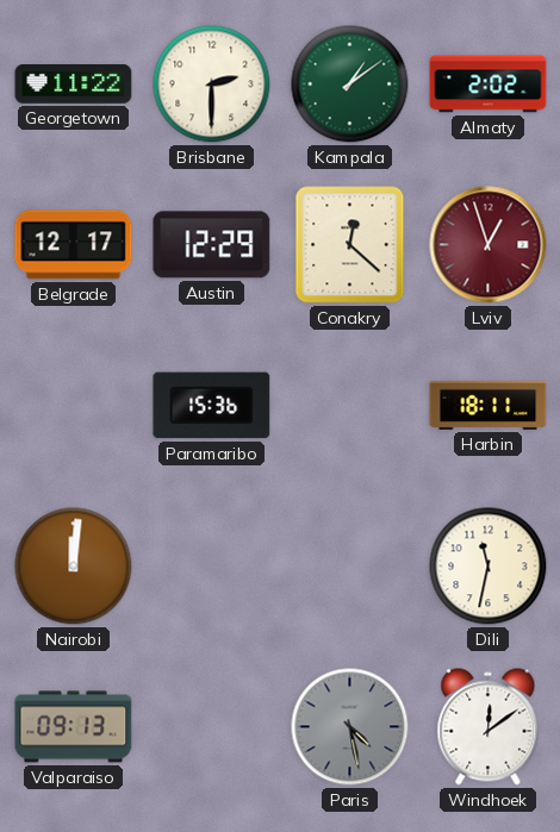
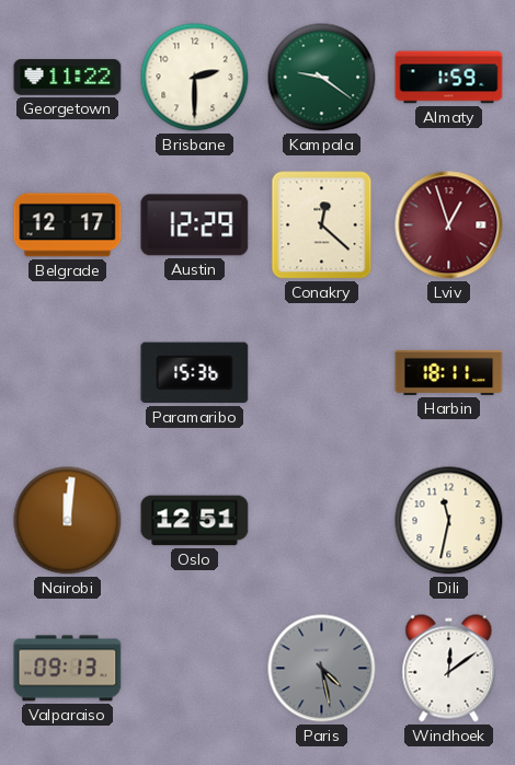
Kampala: 1:09 -> 9:21
Almaty: 2:02 -> 1:59
Oslo: none -> 12:51
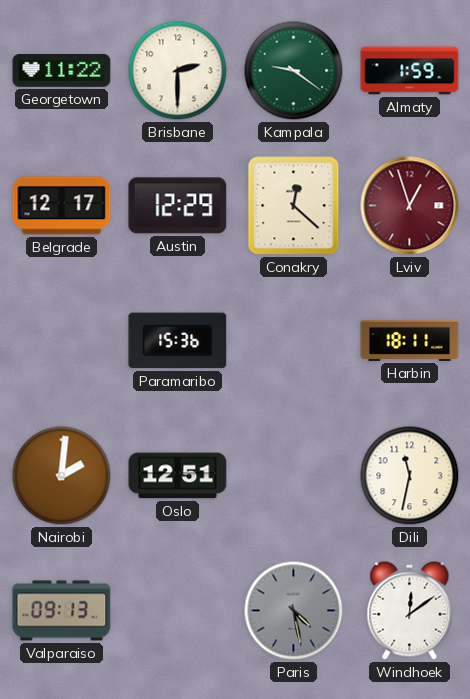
Nairobi: 12:01 -> 2:01
